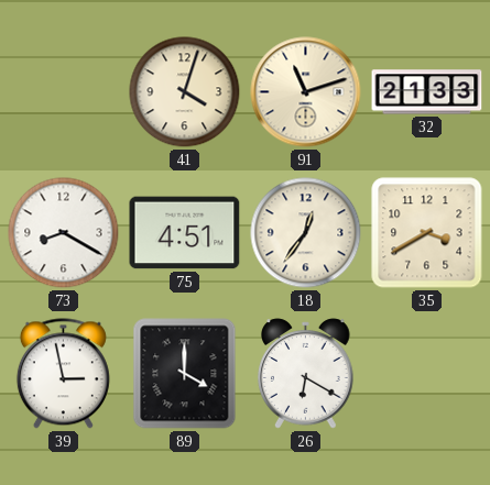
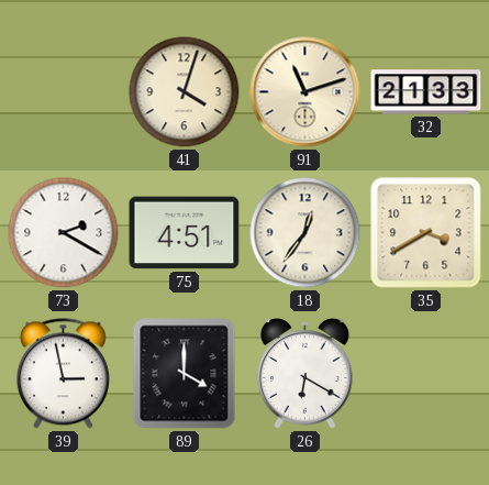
73: 8:20 -> 2:20
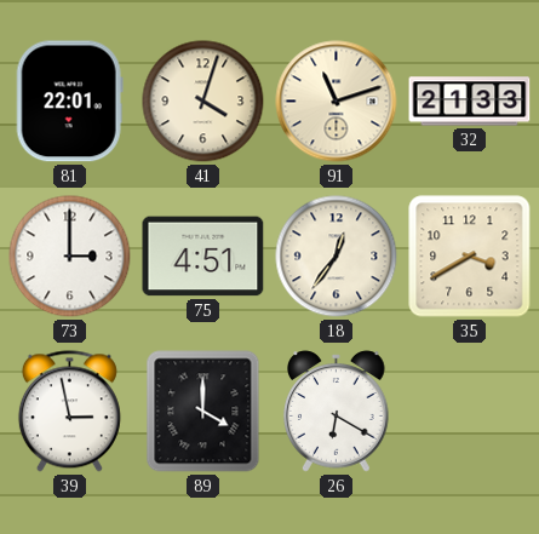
81: none -> 22:01
73: 2:20 -> 3:00
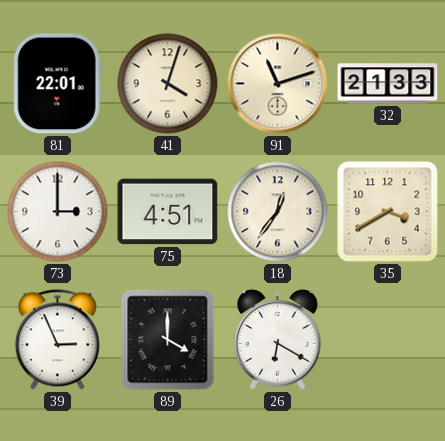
39: 2:58 -> 2:56
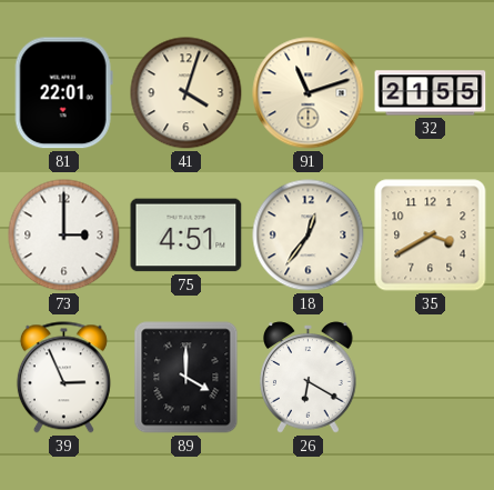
32: 21:33 -> 21:55
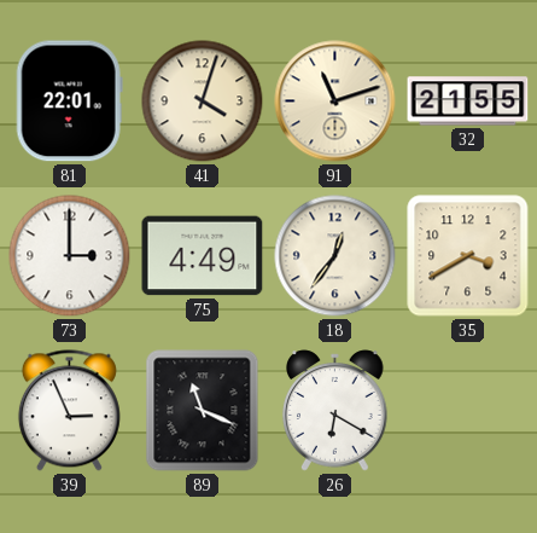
75: 4:51 -> 4:49
89: 4:00 -> 11:19
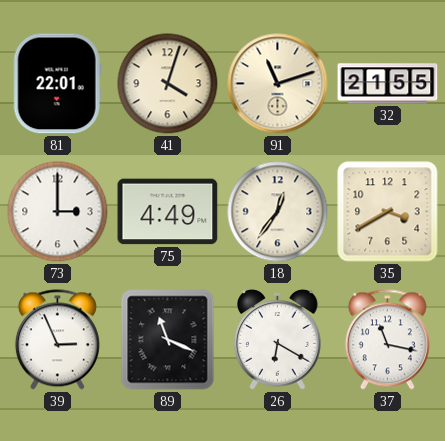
37: none -> 11:17
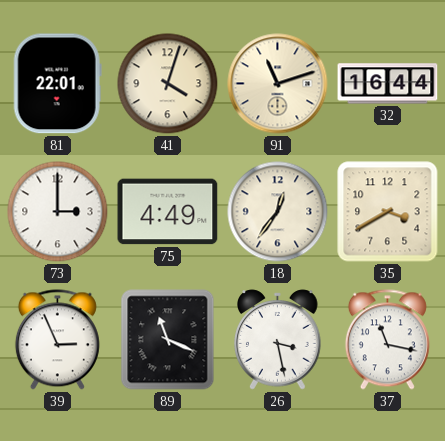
32: 21:55 -> 16:44
26: 6:20 -> 3:28
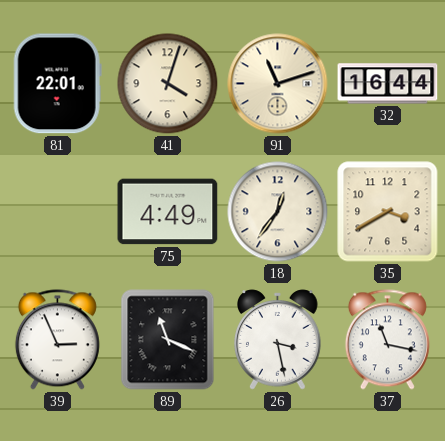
73: 3:00 -> none
